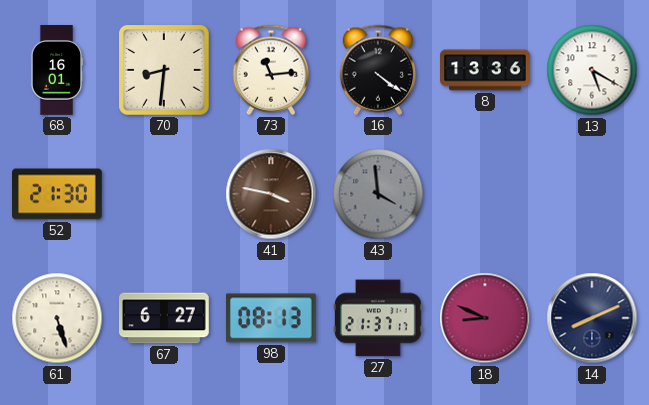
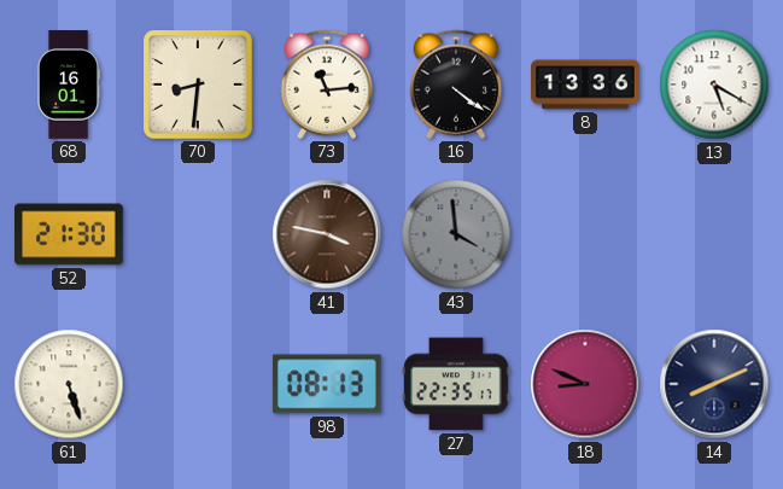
67: 6:27 -> none
27: 21:37 -> 22:35
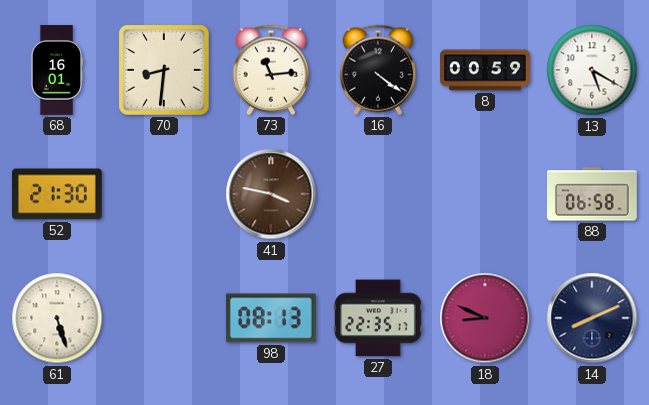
8: 13:36 -> 00:59
43: 3:59 -> none
88: none -> 06:58
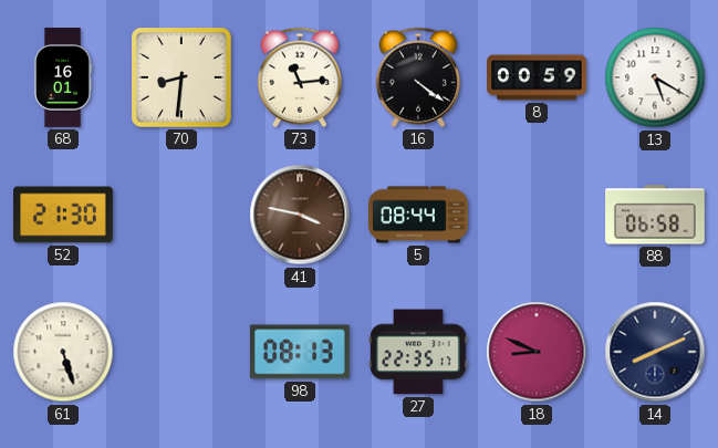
5: none -> 08:44
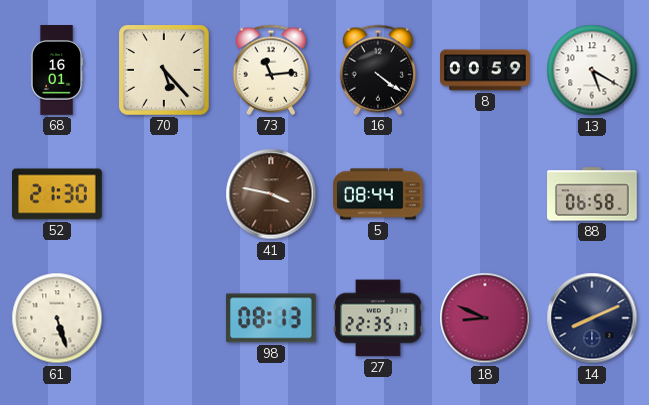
70: 8:31 -> 5:23
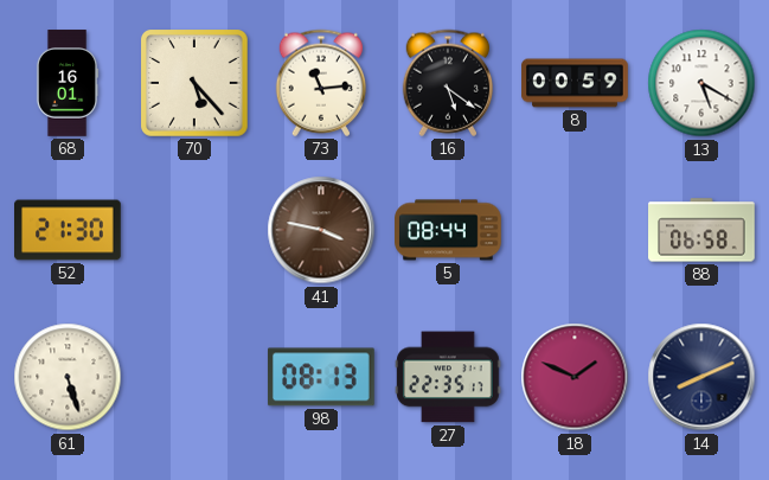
16: 4:21 -> 5:21
18: 8:49 -> 1:49
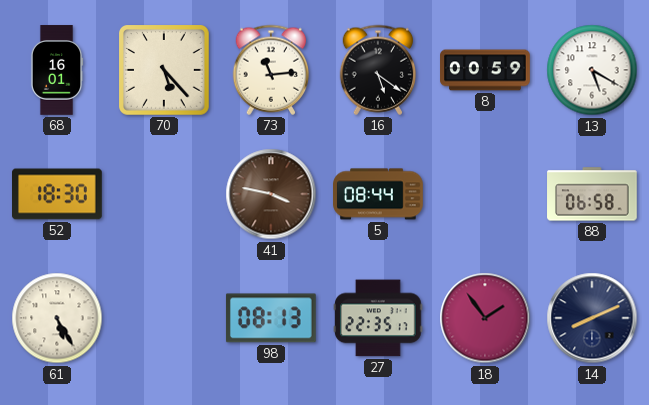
52: 21:30 -> 18:30
61: 5:27 -> 5:25
18: 1:49 -> 1:54
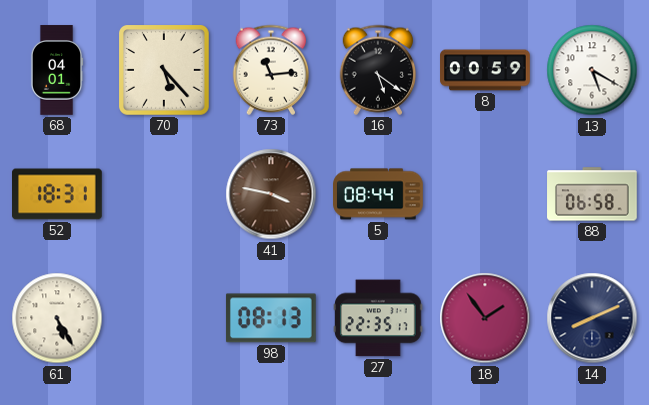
68: 16:01 -> 04:01
52: 18:30 -> 18:31
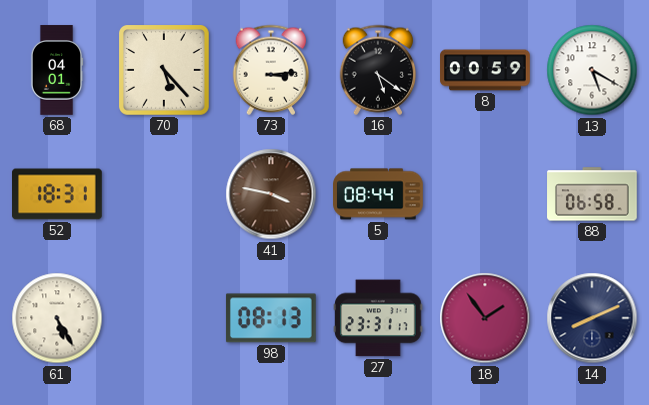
73: 11:14 -> 3:14
27: 22:35 -> 23:31
